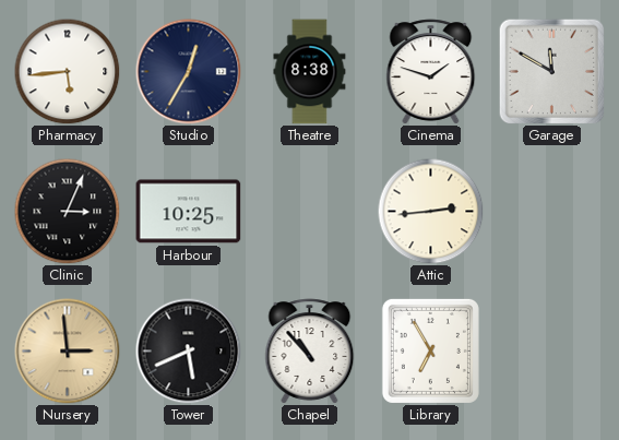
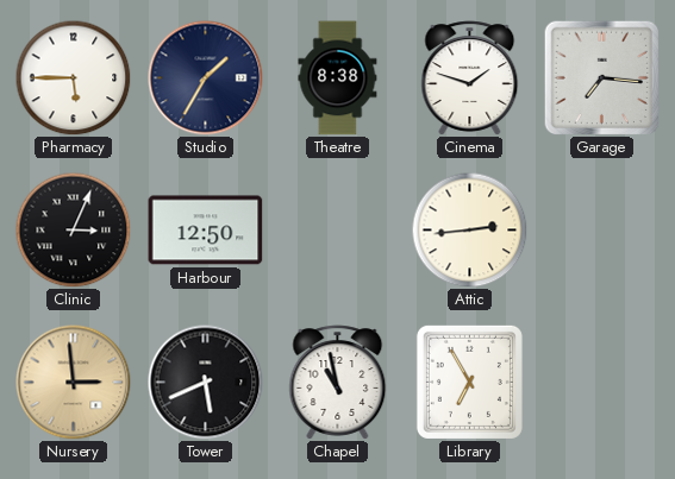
Pharmacy: 5:44 -> 5:45
Studio: 12:35 -> 1:35
Garage: 11:50 -> 7:16
Harbour: 10:25 -> 12:50
Chapel: 10:53 -> 10:58
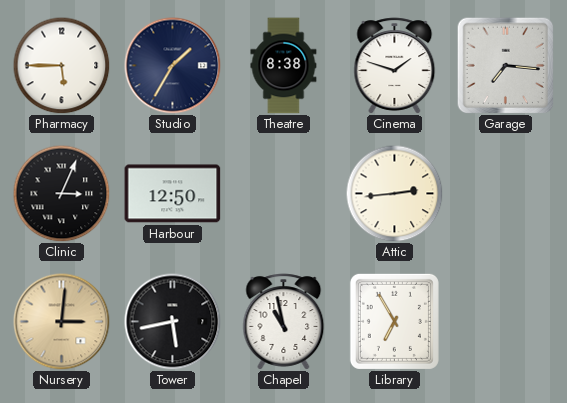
Nursery: 2:59 -> 3:01
Tower: 5:41 -> 5:43
